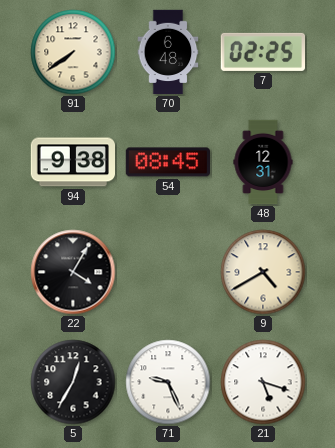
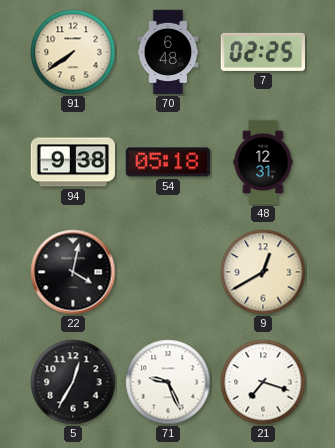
54: 08:45 -> 05:18
22: 4:05 -> 4:02
9: 4:40 -> 12:40
21: 5:18 -> 7:18
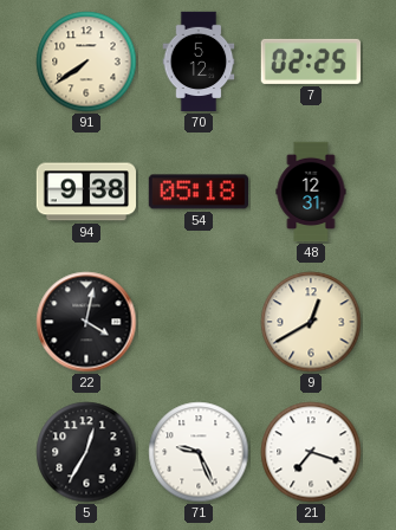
70: 6:48 -> 5:12
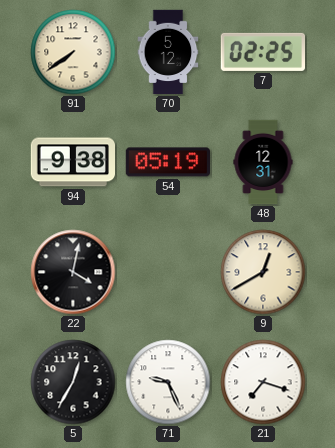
54: 05:18 -> 05:19
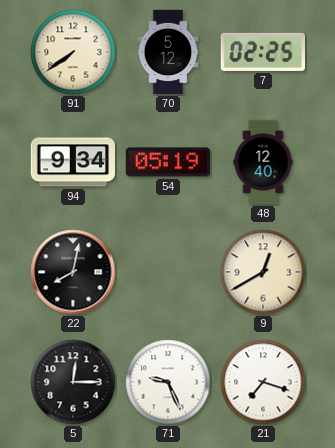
94: 9:38 -> 9:34
48: 12:31 -> 12:40
22: 4:02 -> 8:02
5: 12:35 -> 12:15
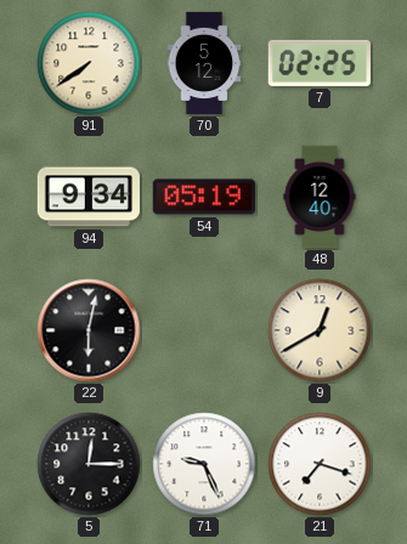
22: 8:02 -> 6:02
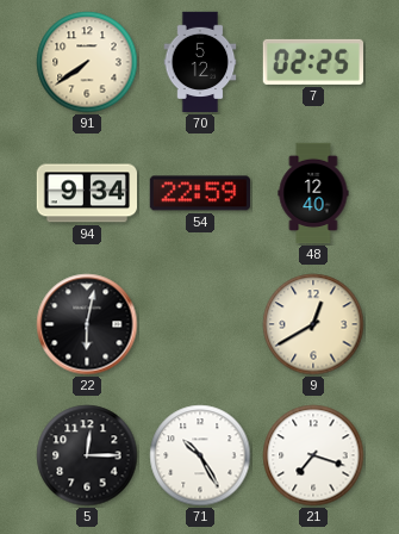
54: 05:19 -> 22:59
71: 9:26 -> 10:25
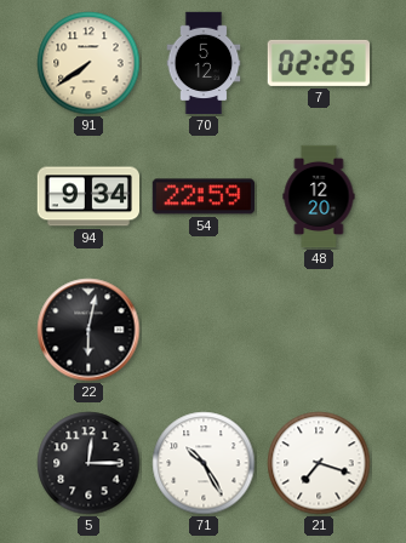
48: 12:40 -> 12:20
9: 12:40 -> none
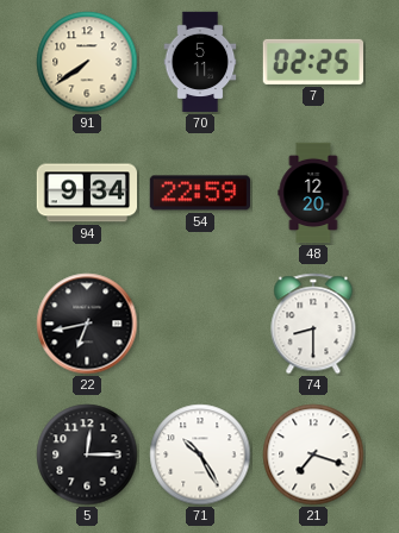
70: 5:12 -> 5:11
22: 6:02 -> 6:43
74: none -> 8:30
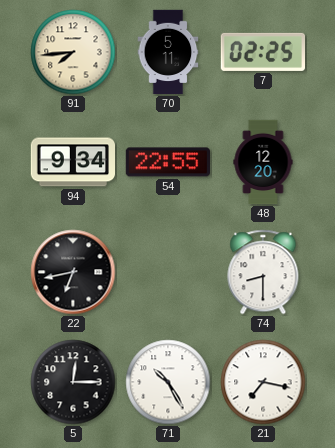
91: 7:39 -> 7:44
54: 22:59 -> 22:55
21: 7:18 -> 7:17
